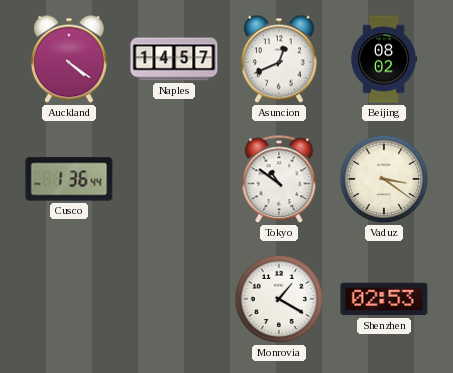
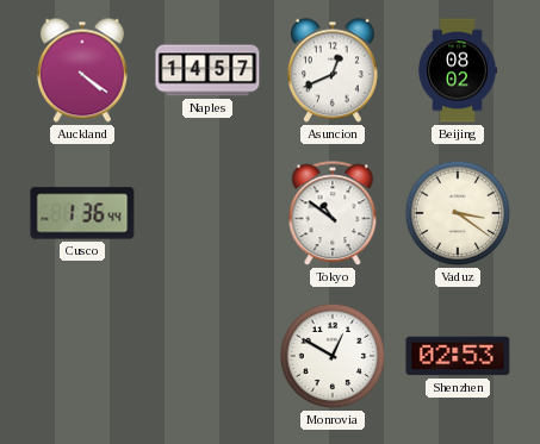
Monrovia: 1:20 -> 12:50
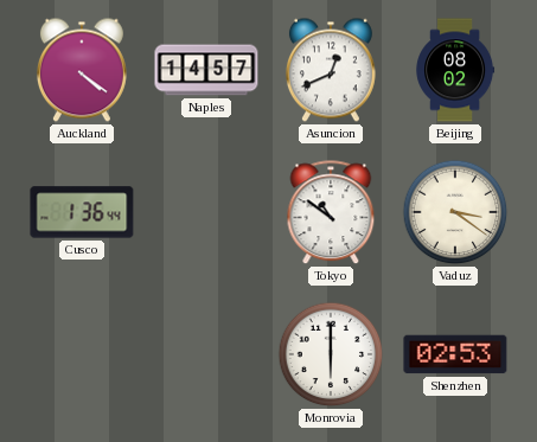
Monrovia: 12:50 -> 6:00
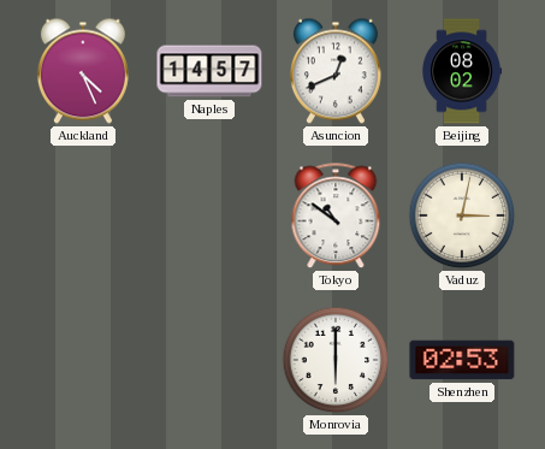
Auckland: 4:21 -> 4:26
Cusco: 1:36 -> none
Vaduz: 3:21 -> 3:02
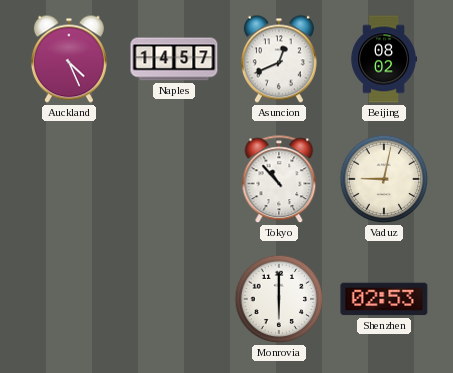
Tokyo: 10:51 -> 10:53
Vaduz: 3:02 -> 9:02
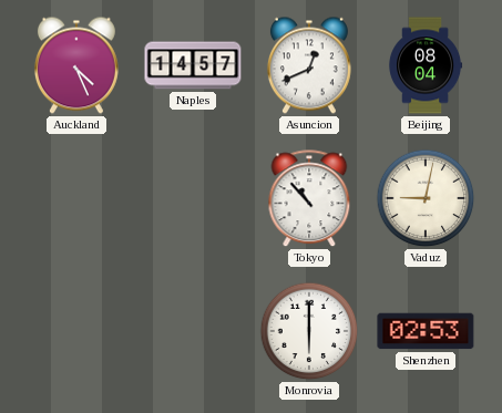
Beijing: 08:02 -> 08:04
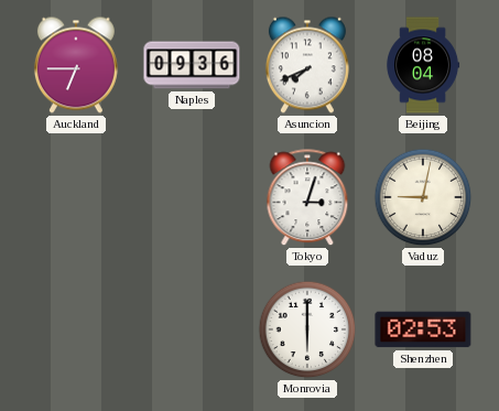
Auckland: 4:26 -> 6:45
Naples: 14:57 -> 09:36
Asuncion: 12:41 -> 7:41
Tokyo: 10:53 -> 3:03
